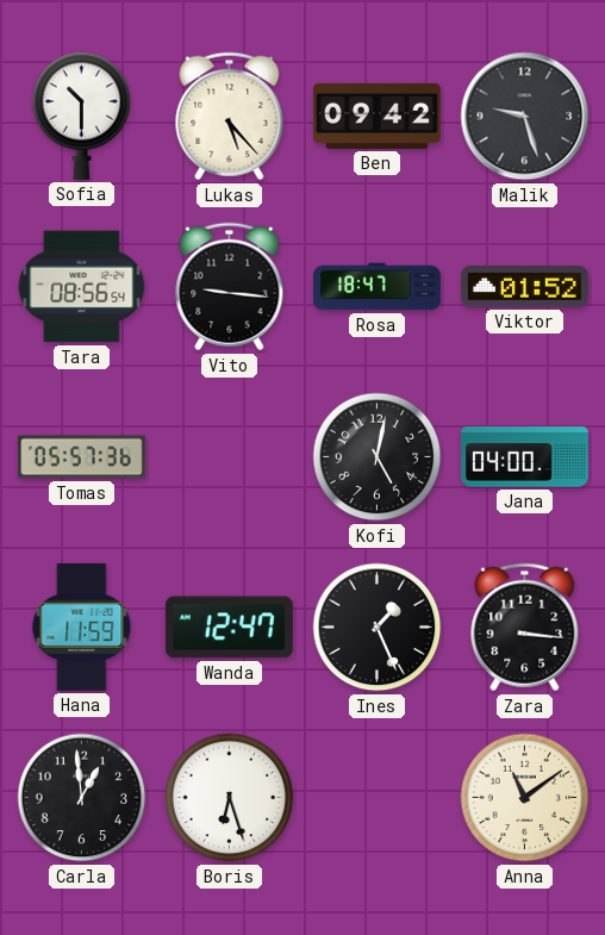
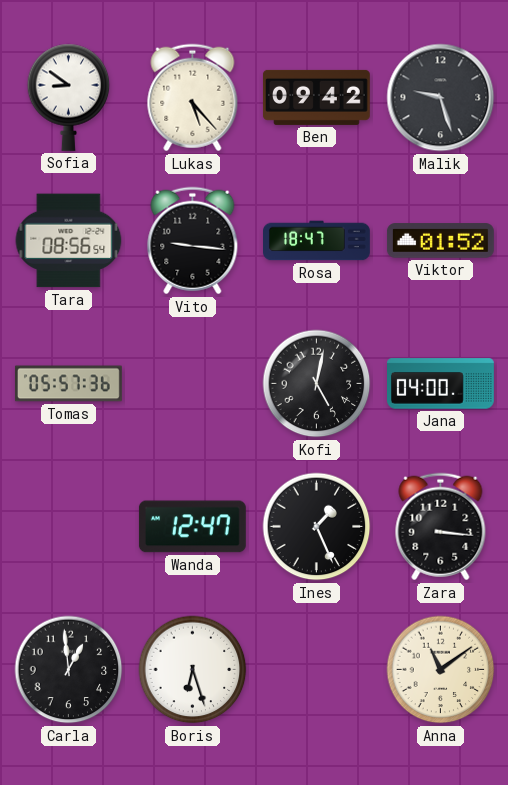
Sofia: 10:30 -> 8:51
Hana: 11:59 -> none
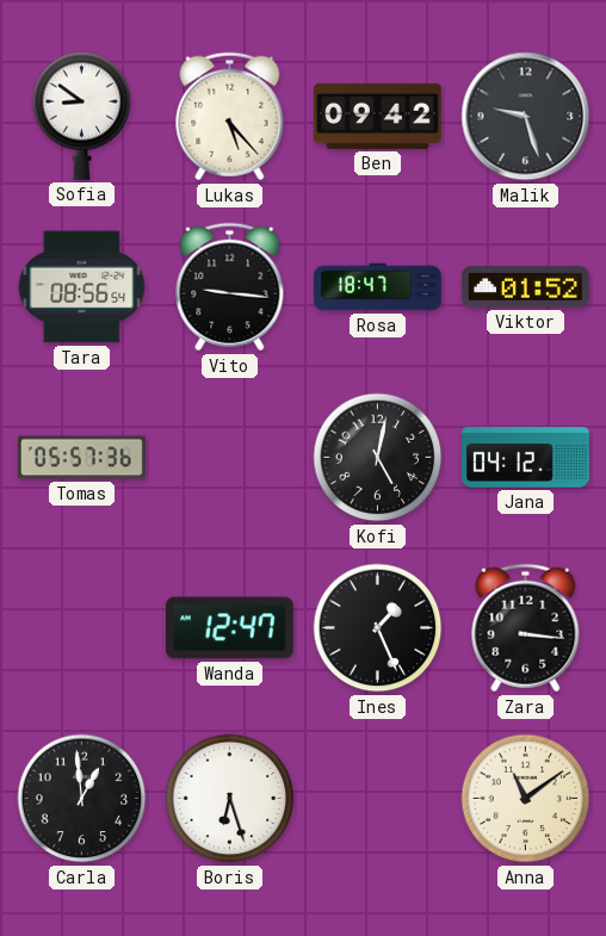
Jana: 04:00 -> 04:12
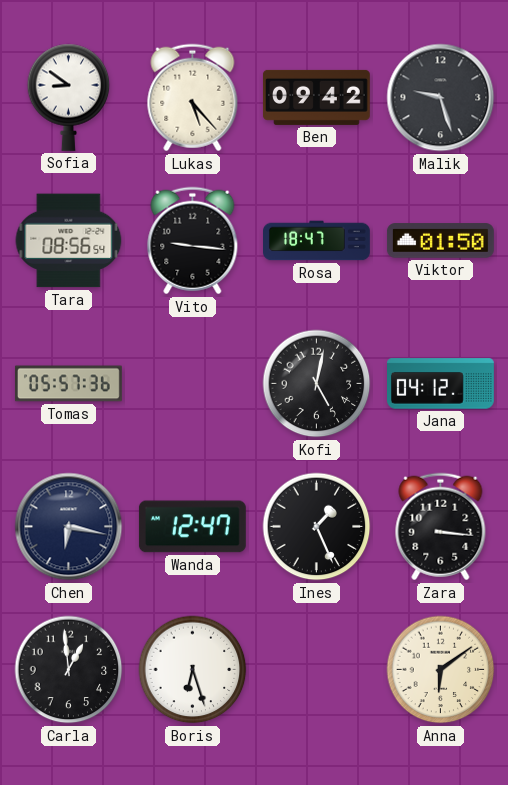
Viktor: 01:52 -> 01:50
Chen: none -> 6:17
Anna: 11:09 -> 6:09
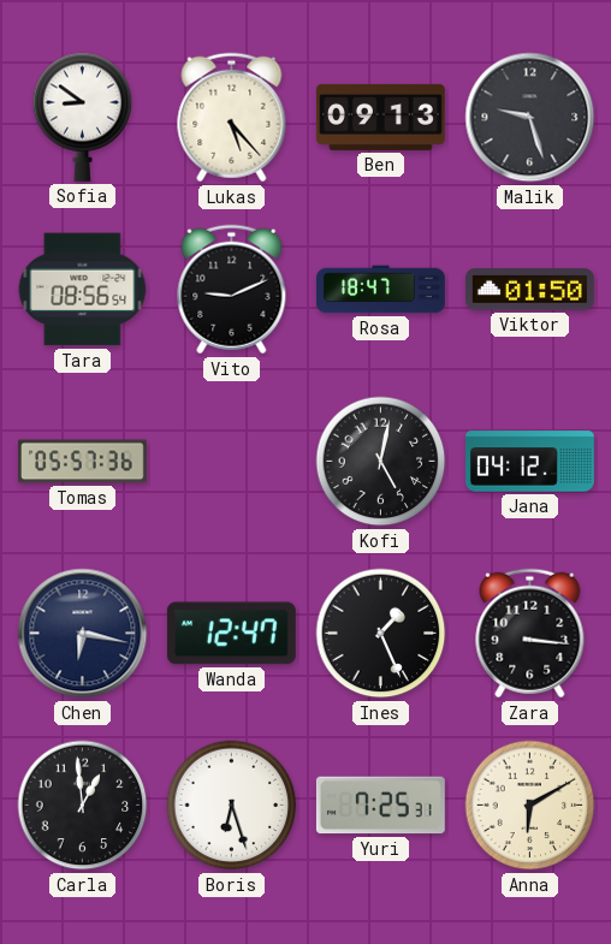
Ben: 09:42 -> 09:13
Vito: 9:16 -> 9:11
Yuri: none -> 7:25
Anna: 6:09 -> 6:10
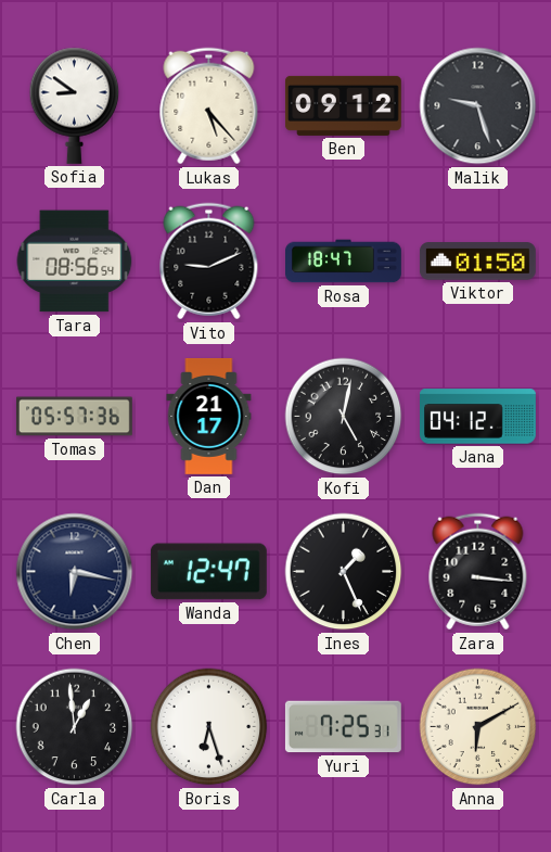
Ben: 09:13 -> 09:12
Dan: none -> 21:17
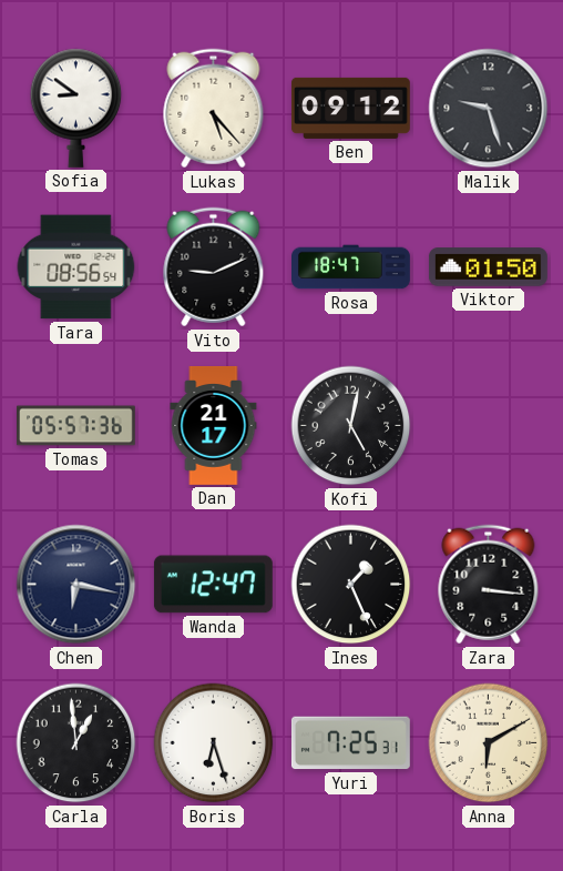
Jana: 04:12 -> none
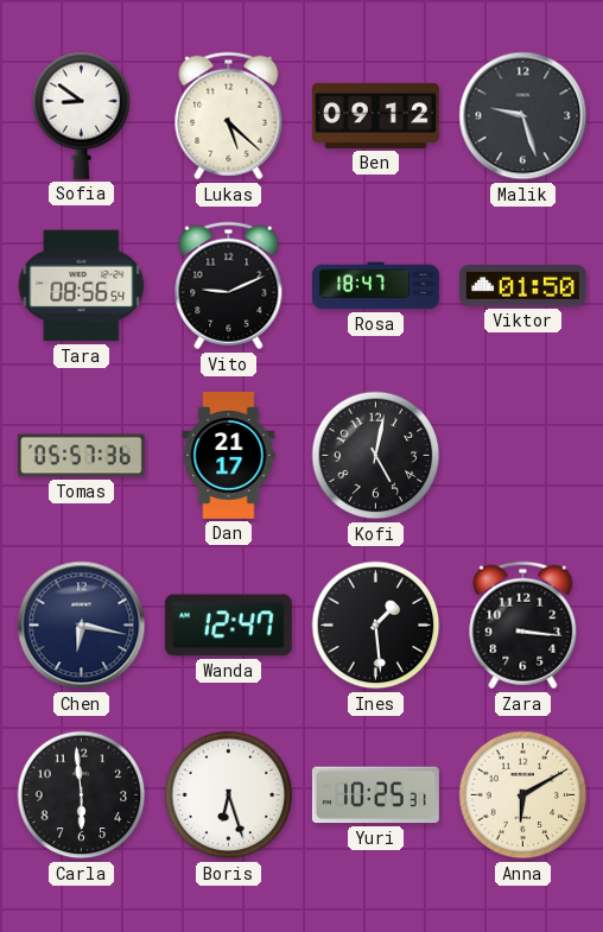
Lukas: 5:23 -> 5:22
Ines: 1:26 -> 1:29
Carla: 12:59 -> 5:59
Yuri: 7:25 -> 10:25
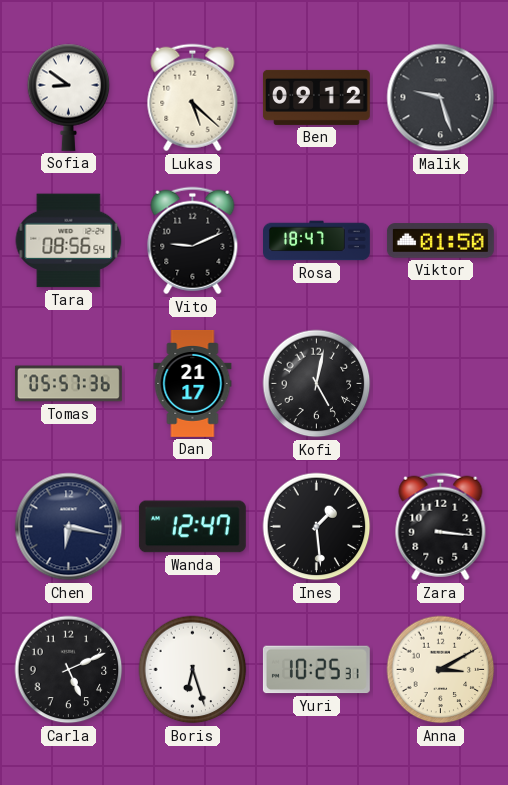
Carla: 5:59 -> 5:11
Anna: 6:10 -> 3:10
